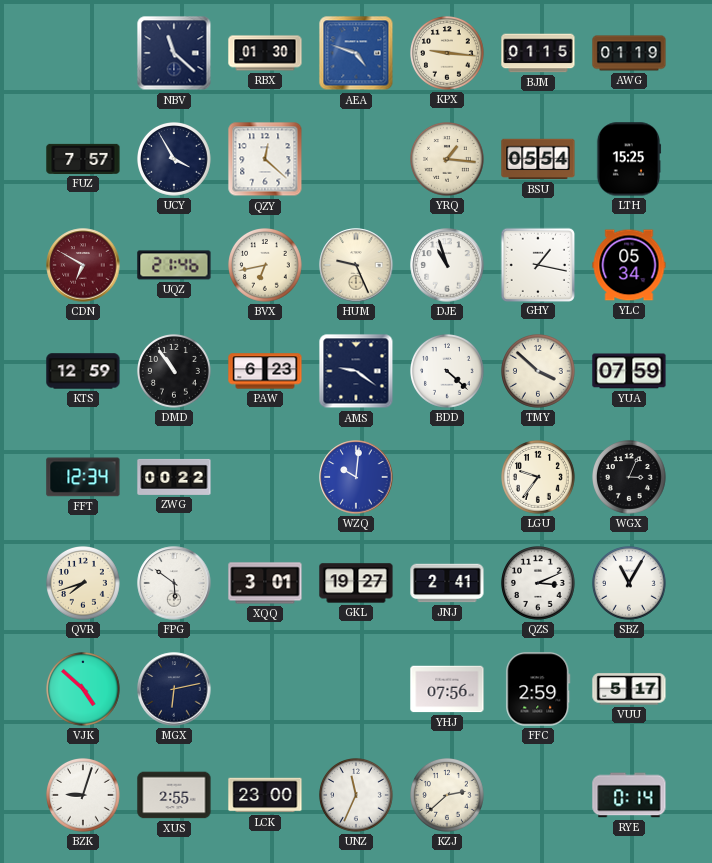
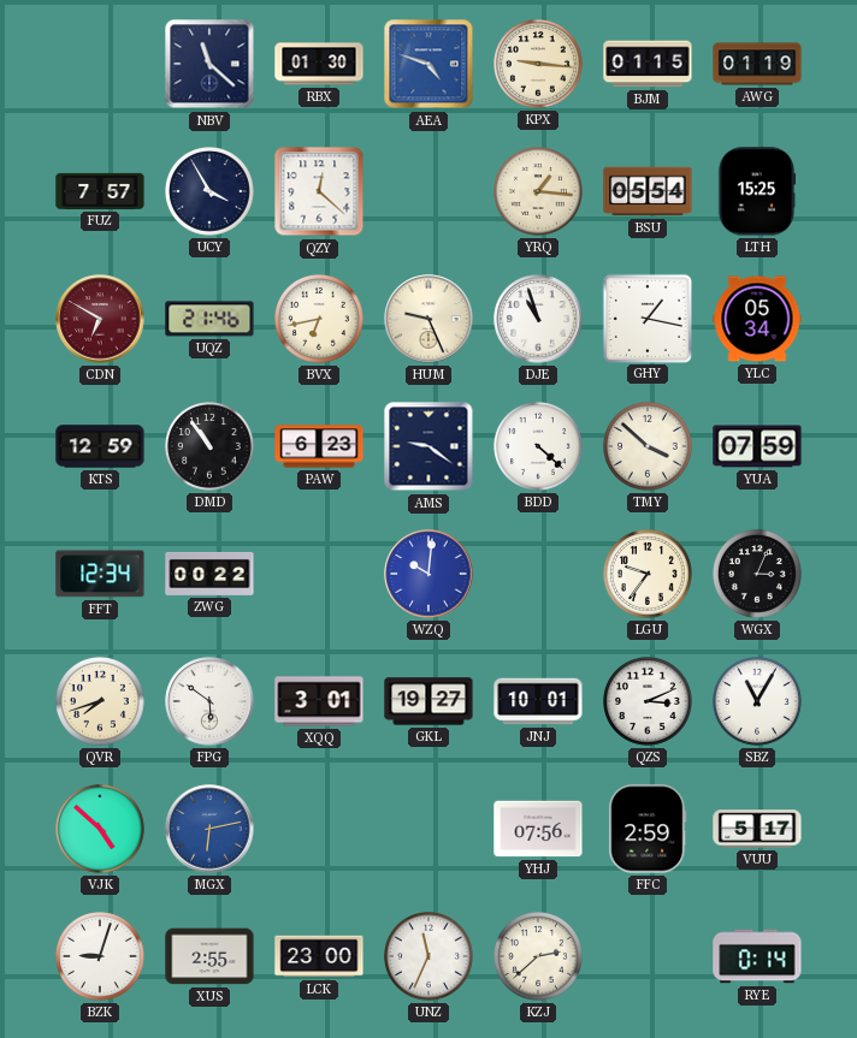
JNJ: 2:41 -> 10:01
MGX dial: navy -> blue
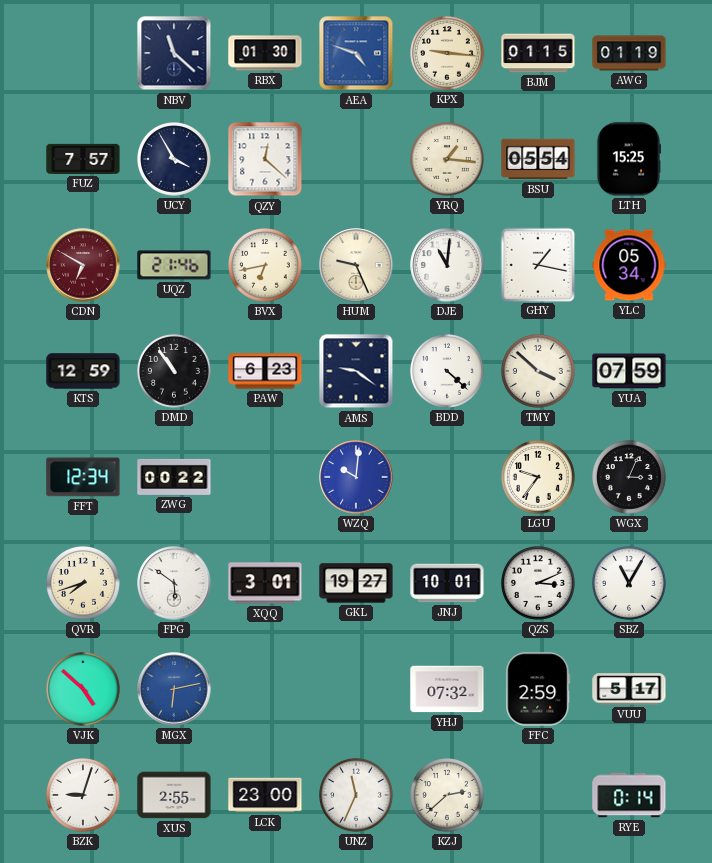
DJE: 10:57 -> 11:01
YHJ: 07:56 -> 07:32
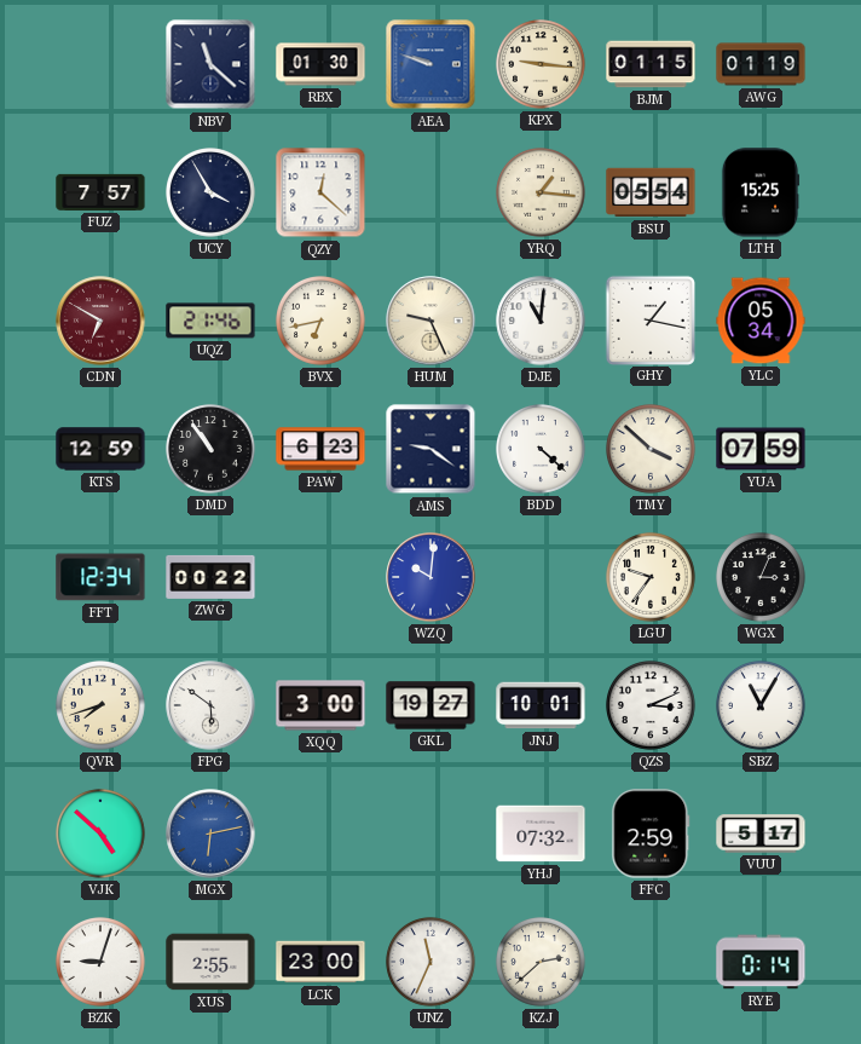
AEA: 4:48 -> 9:48
XQQ: 3:01 -> 3:00
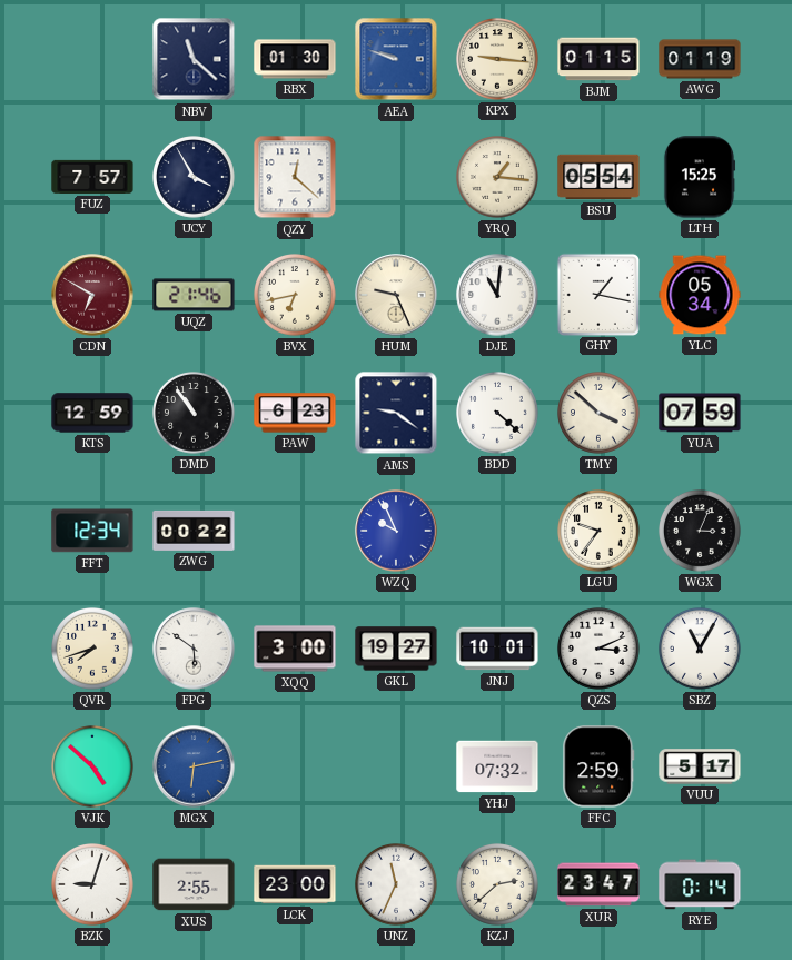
WZQ: 10:01 -> 9:56
XUR: none -> 23:47
